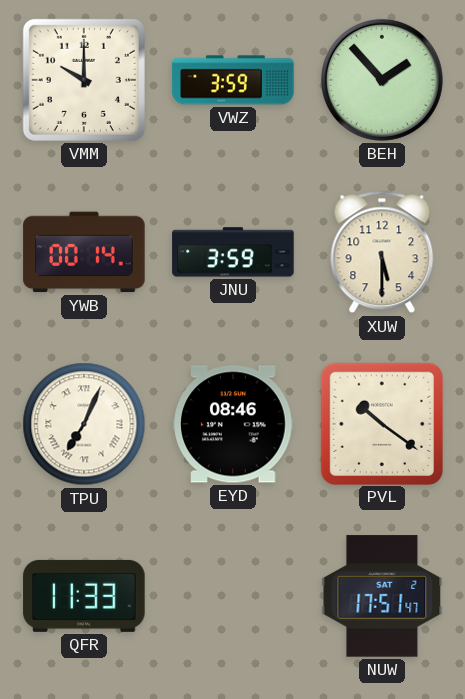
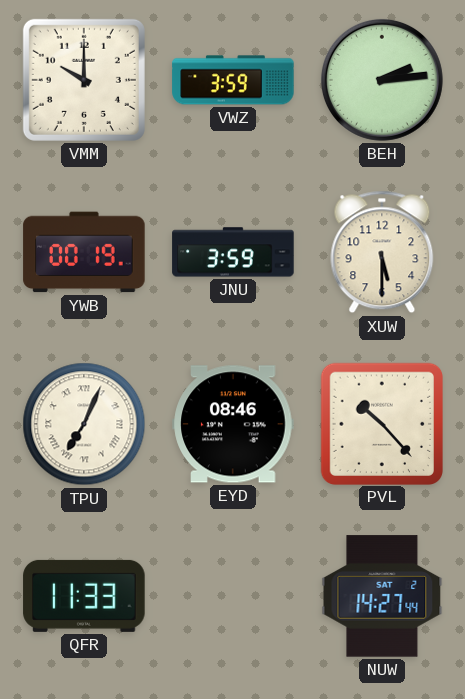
BEH: 1:53 -> 2:14
YWB: 00:14 -> 00:19
PVL: 10:21 -> 10:23
NUW: 17:51 -> 14:27
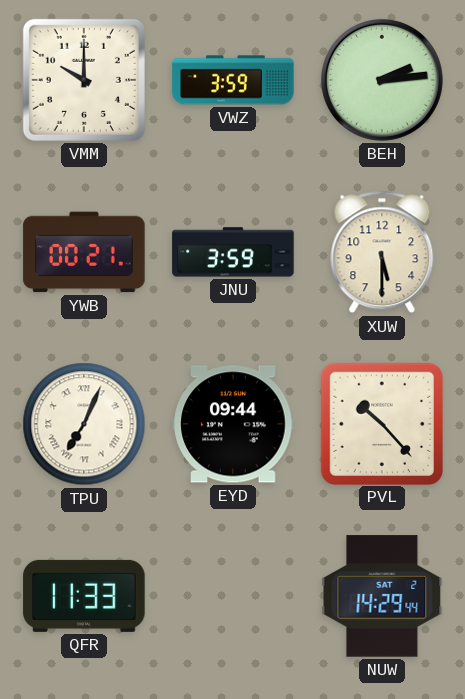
YWB: 00:19 -> 00:21
EYD: 08:46 -> 09:44
NUW: 14:27 -> 14:29
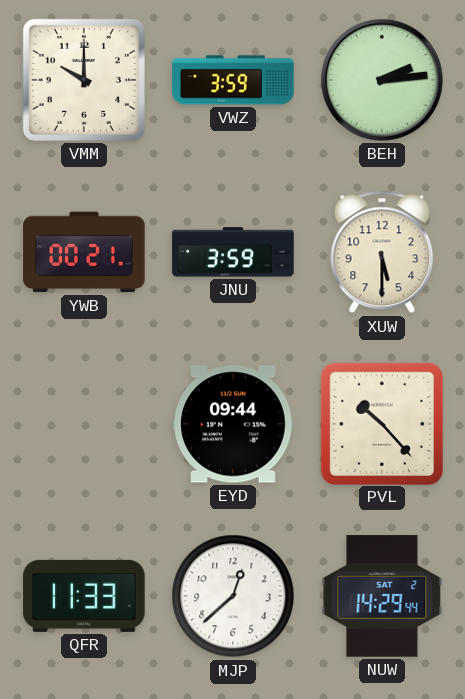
TPU: 7:04 -> none
MJP: none -> 12:38
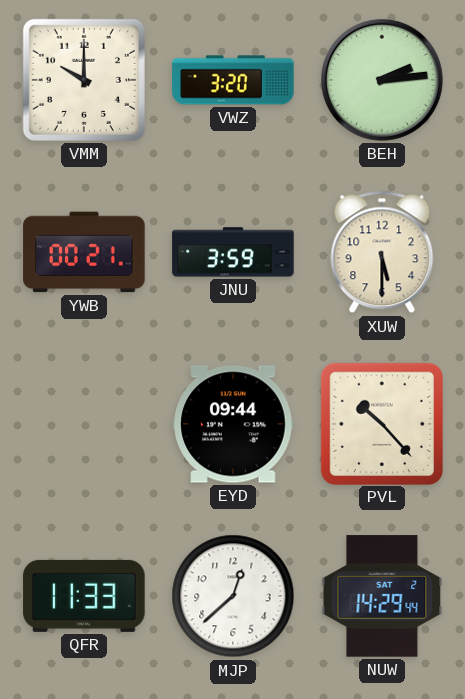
VWZ: 3:59 -> 3:20
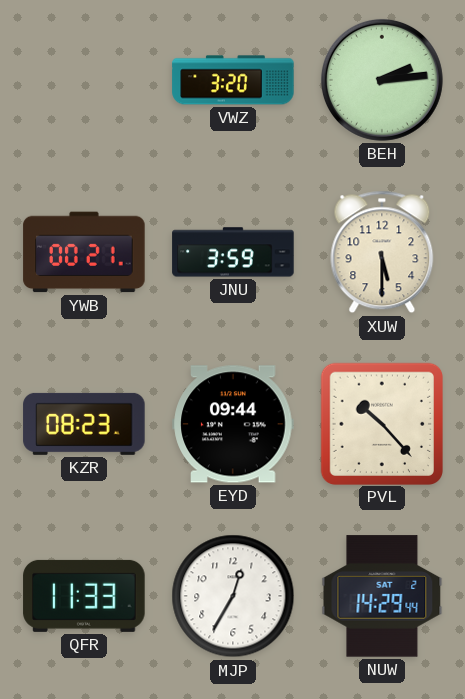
VMM: 10:00 -> none
KZR: none -> 08:23
MJP: 12:38 -> 12:35
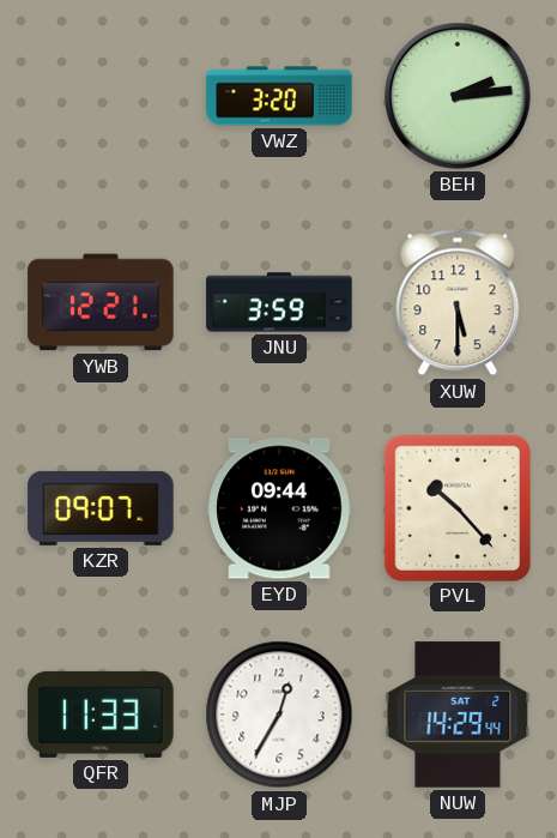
YWB: 00:21 -> 12:21
KZR: 08:23 -> 09:07
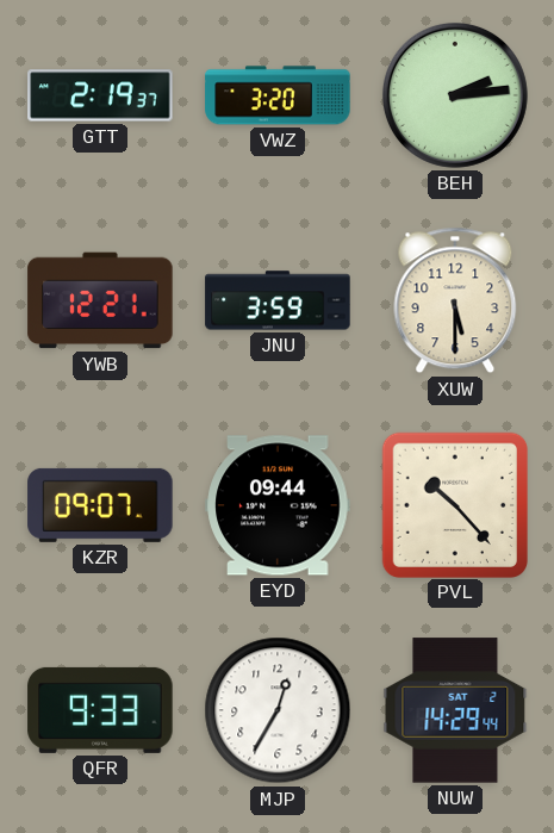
GTT: none -> 2:19
QFR: 11:33 -> 9:33
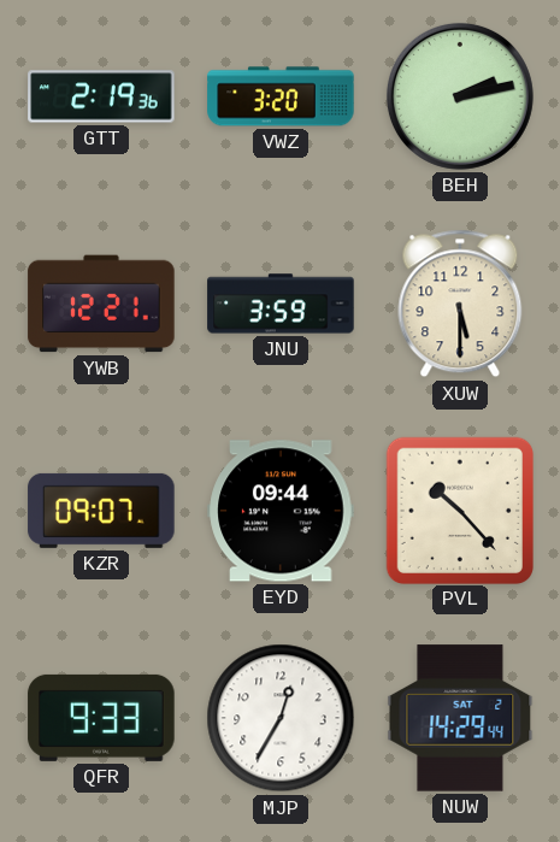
GTT: 2:19:37 -> 2:19:36
BEH: 2:14 -> 2:13
